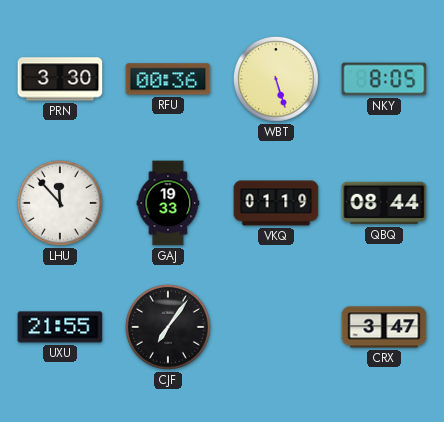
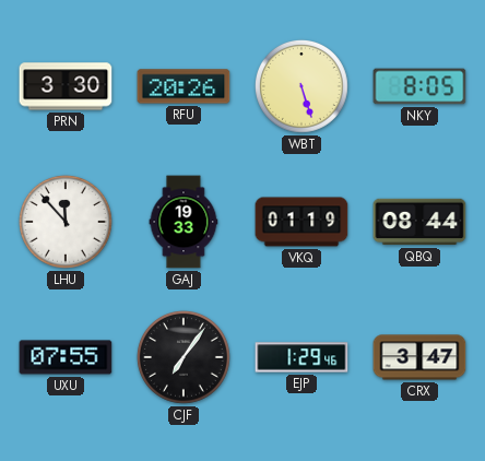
RFU: 00:36 -> 20:26
UXU: 21:55 -> 07:55
EJP: none -> 1:29
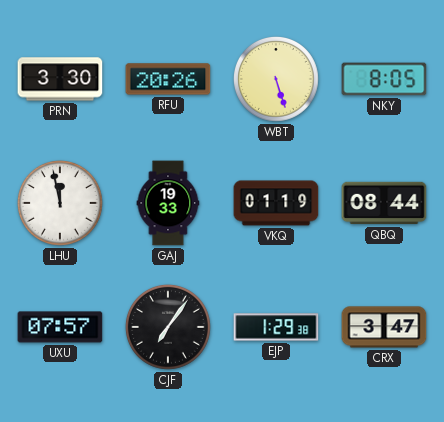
LHU: 11:53 -> 11:58
UXU: 07:55 -> 07:57
EJP: 1:29:46 -> 1:29:38
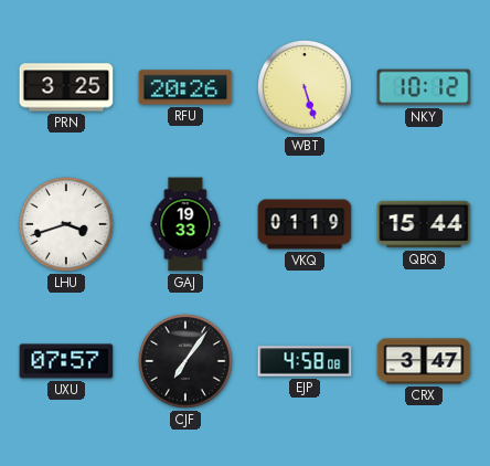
PRN: 3:30 -> 3:25
NKY: 8:05 -> 10:12
LHU: 11:58 -> 3:42
QBQ: 08:44 -> 15:44
EJP: 1:29 -> 4:58
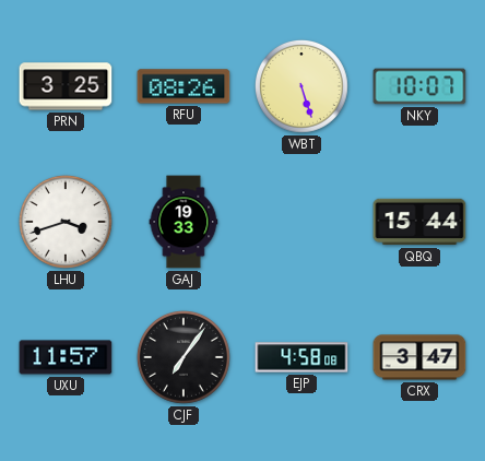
RFU: 20:26 -> 08:26
NKY: 10:12 -> 10:07
VKQ: 01:19 -> none
UXU: 07:57 -> 11:57
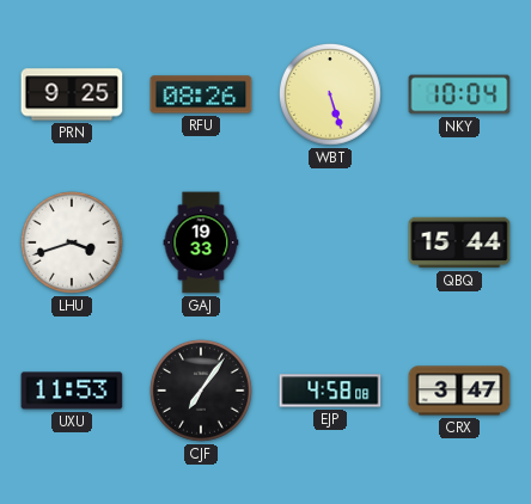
PRN: 3:25 -> 9:25
NKY: 10:07 -> 10:04
UXU: 11:57 -> 11:53
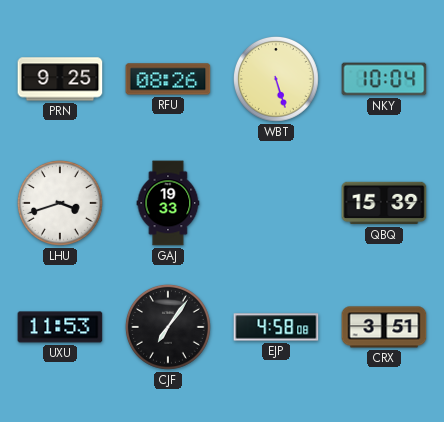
QBQ: 15:44 -> 15:39
CRX: 3:47 -> 3:51
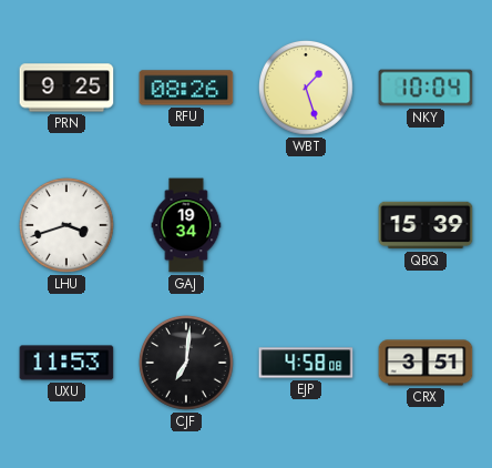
WBT: 5:27 -> 1:27
GAJ: 19:33 -> 19:34
CJF: 7:06 -> 7:01
